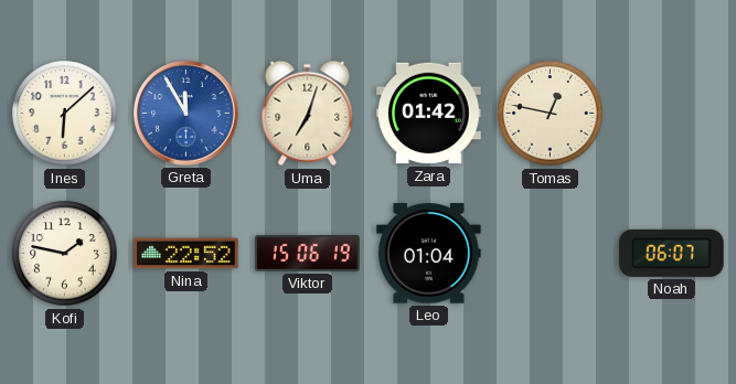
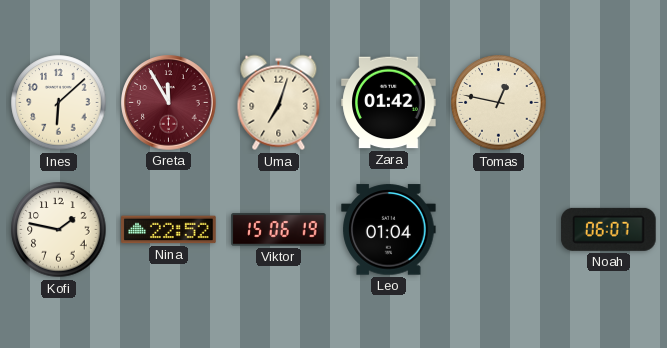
Greta dial: blue -> burgundy
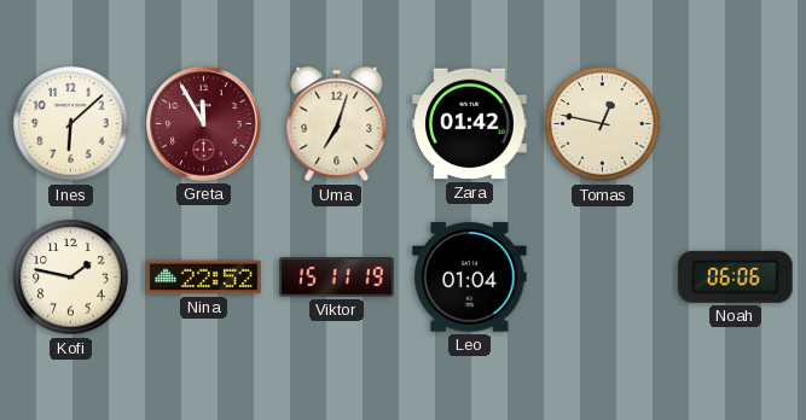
Viktor: 15:06 -> 15:11
Noah: 06:07 -> 06:06
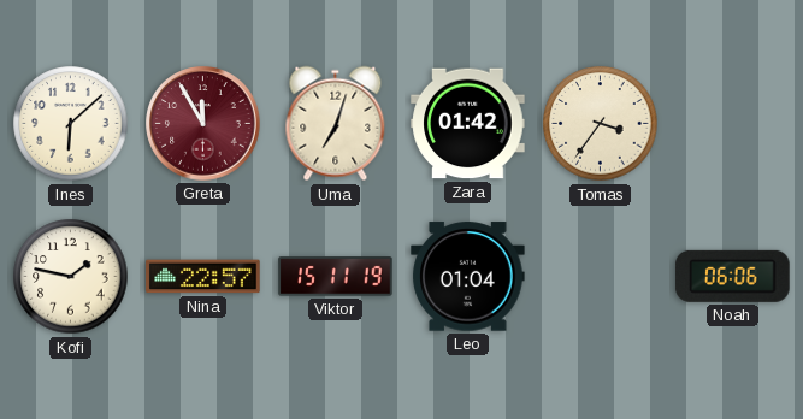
Tomas: 12:47 -> 3:36
Nina: 22:52 -> 22:57
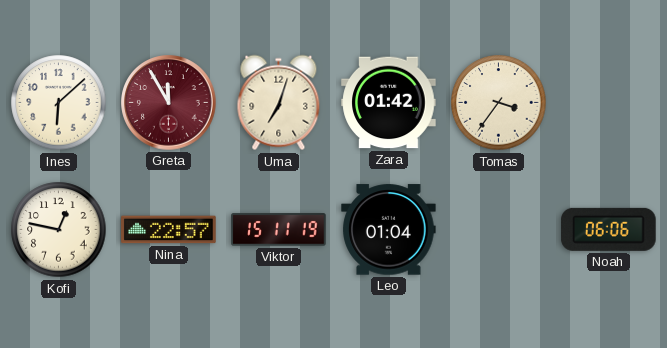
Kofi: 1:47 -> 12:47
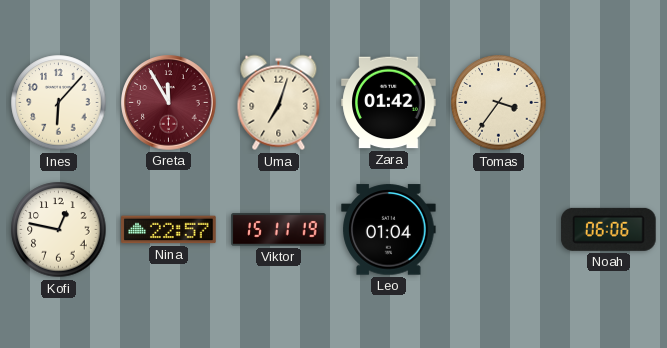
Ines: 6:08 -> 6:07
